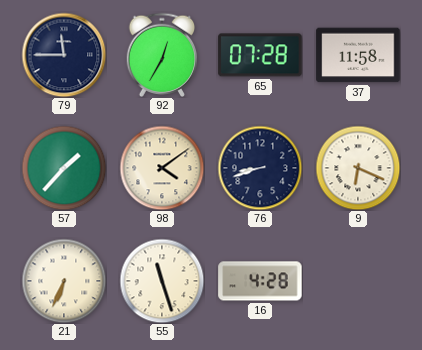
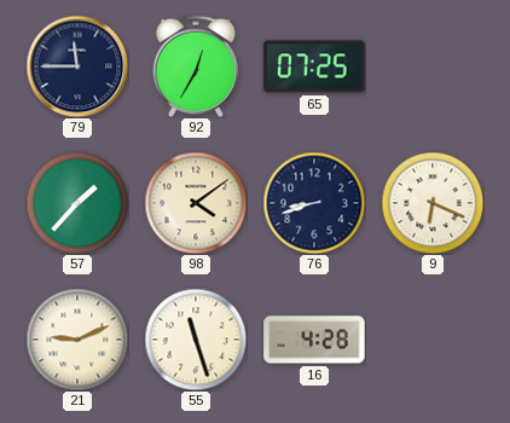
65: 07:28 -> 07:25
37: 11:58 -> none
21: 6:34 -> 9:11
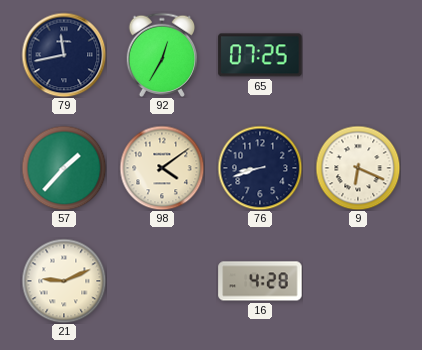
79: 11:45 -> 11:43
55: 11:27 -> none
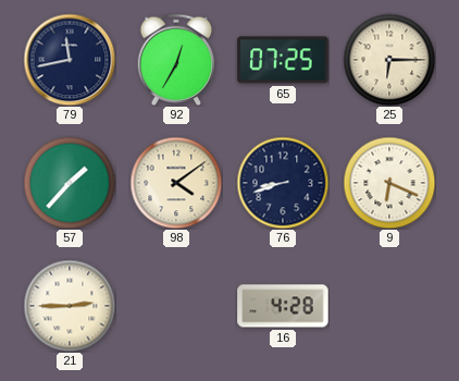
25: none -> 6:15
21: 9:11 -> 2:45
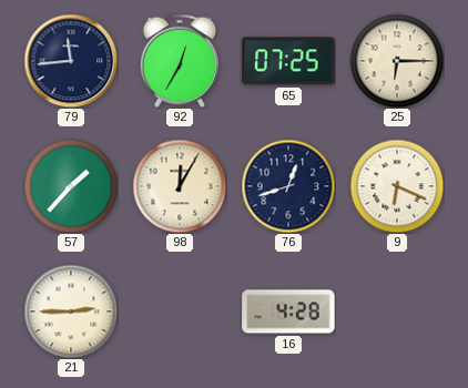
79: 11:43 -> 11:44
98: 4:09 -> 12:05
76: 8:42 -> 12:42
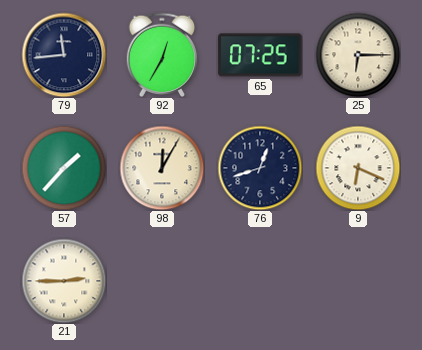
16: 4:28 -> none
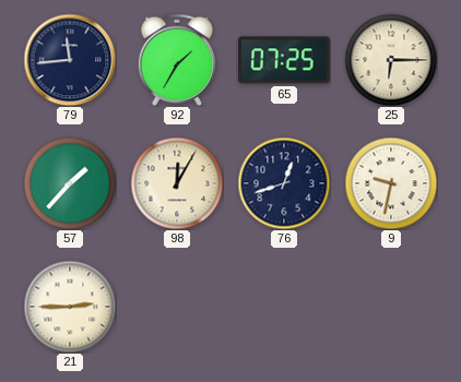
92: 12:35 -> 1:35
9: 6:19 -> 9:32
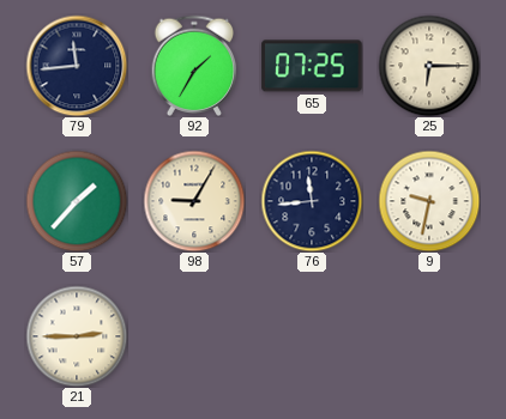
98: 12:05 -> 9:05
76: 12:42 -> 11:44
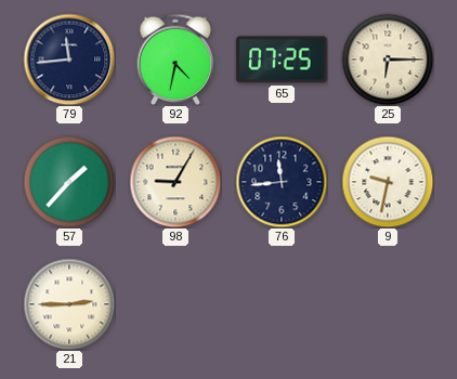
92: 1:35 -> 4:32
